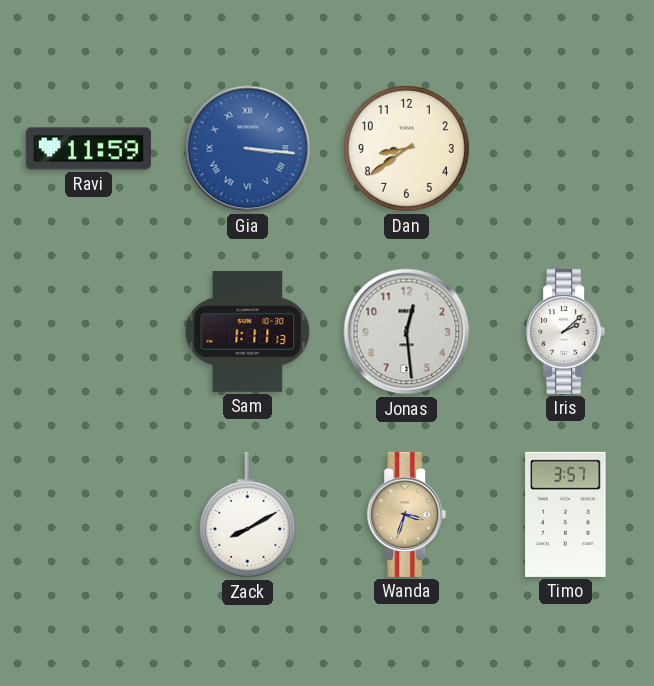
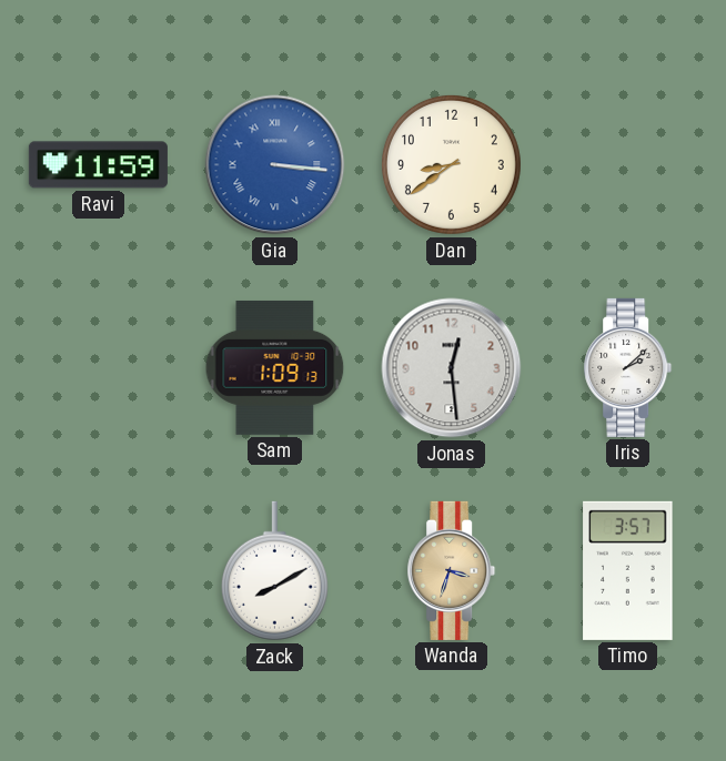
Sam: 1:11 -> 1:09
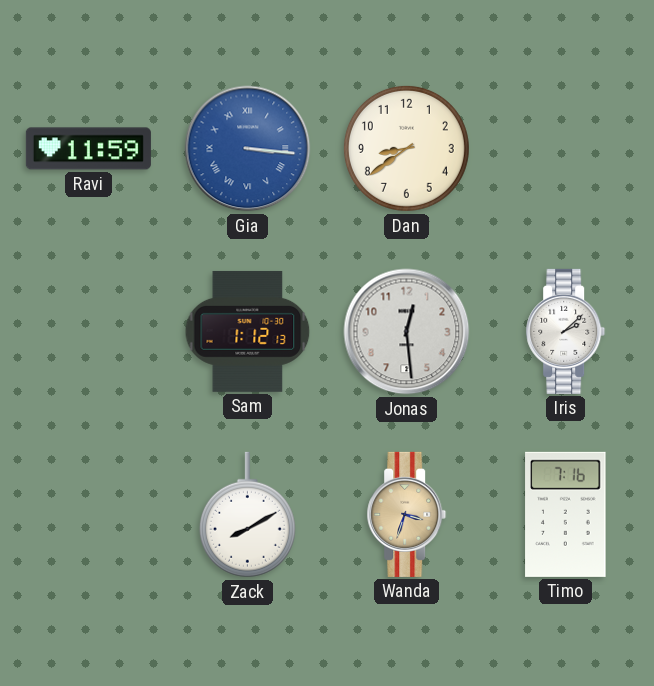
Sam: 1:09 -> 1:12
Timo: 3:57 -> 7:16
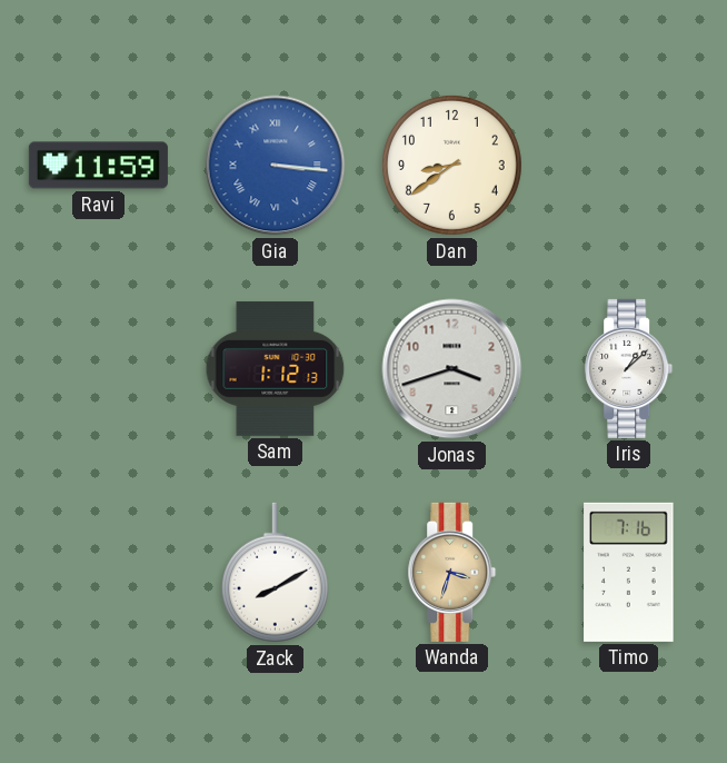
Jonas: 12:29 -> 3:42
Iris: 2:08 -> 1:08
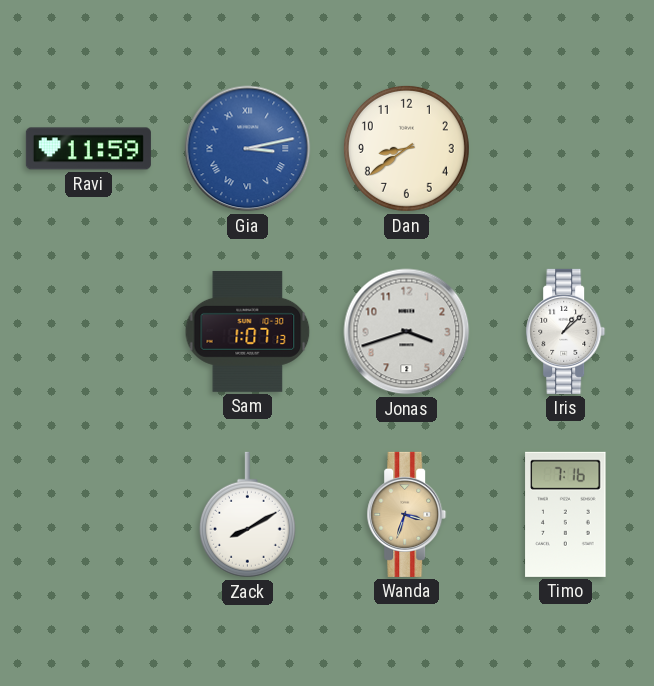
Gia: 3:16 -> 3:13
Sam: 1:12 -> 1:07
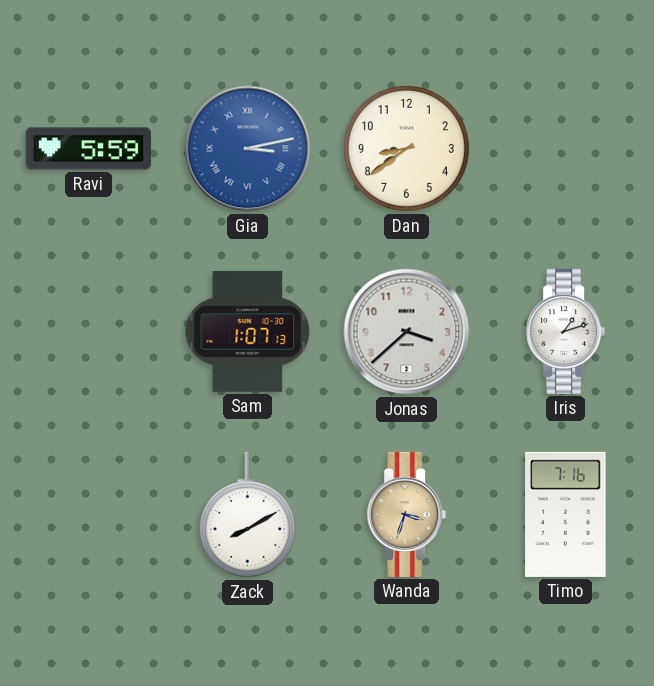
Ravi: 11:59 -> 5:59
Jonas: 3:42 -> 3:38
Iris: 1:08 -> 1:12
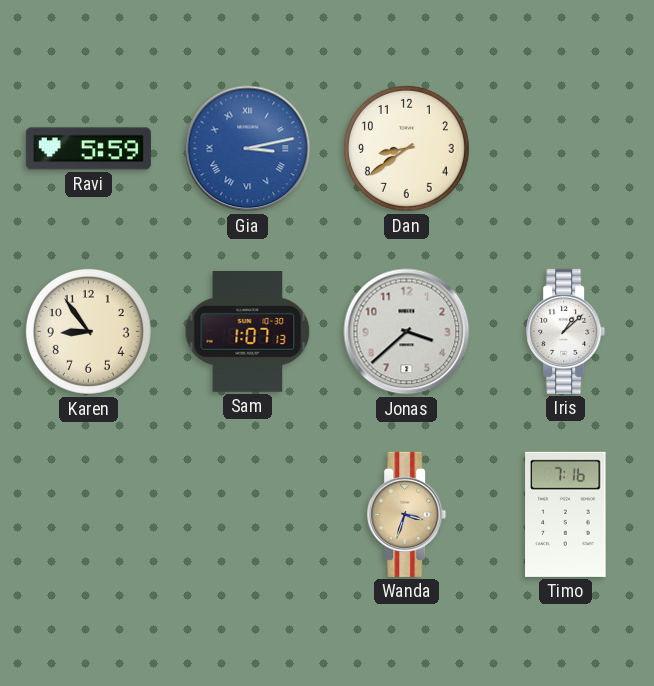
Karen: none -> 8:54
Iris: 1:12 -> 1:08
Zack: 8:10 -> none
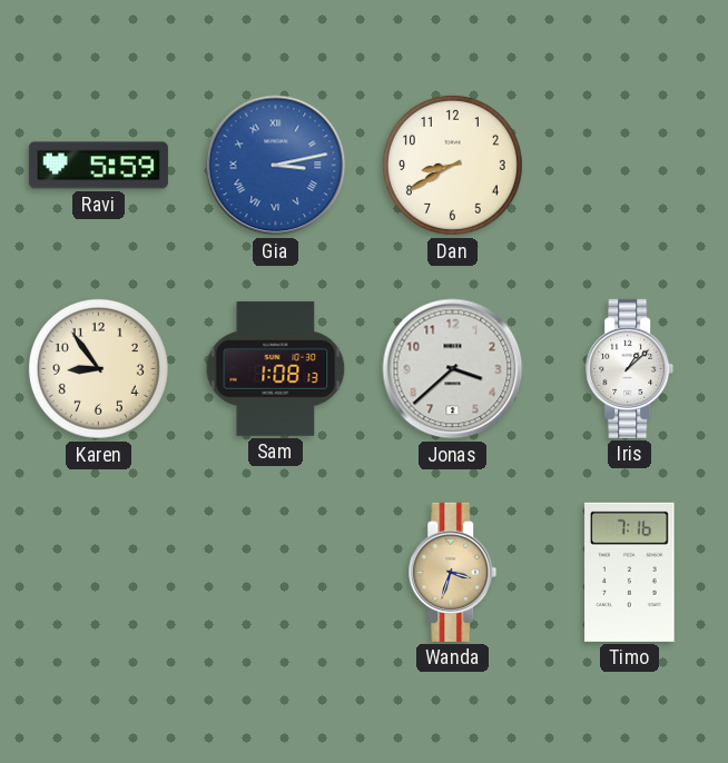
Dan: 8:39 -> 8:40
Sam: 1:07 -> 1:08
